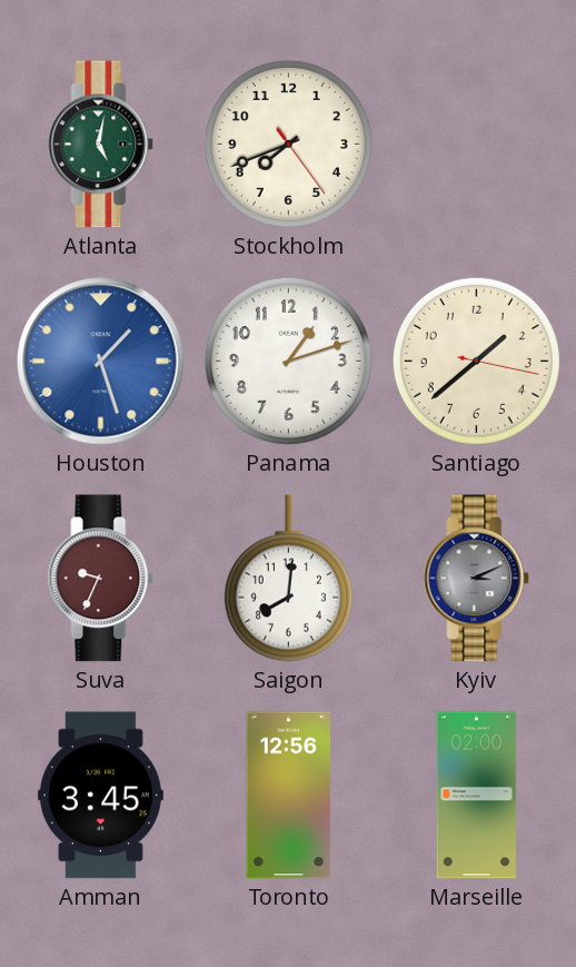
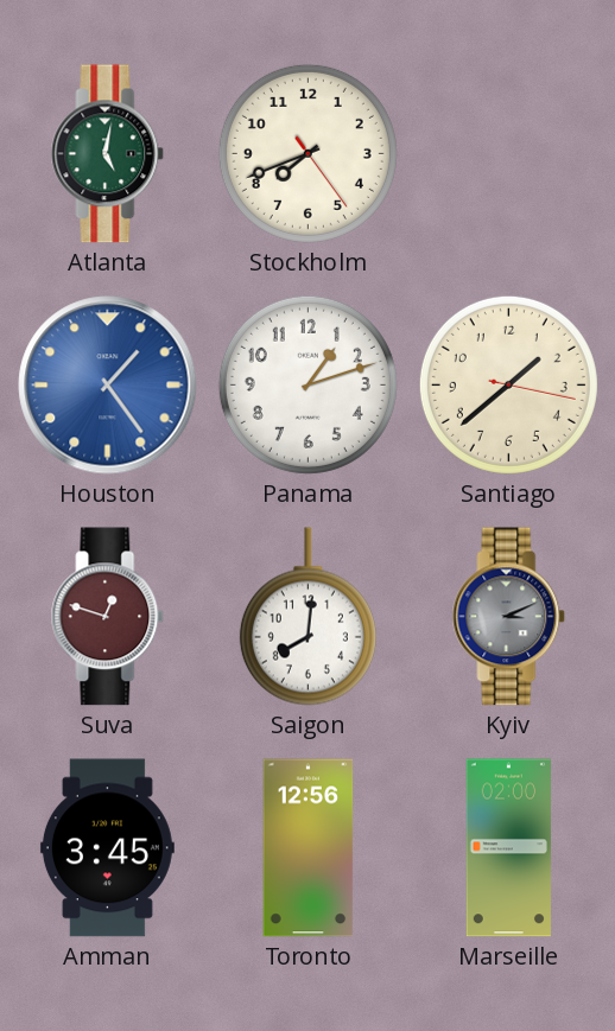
Houston: 1:27 -> 1:24
Suva: 9:34 -> 12:48
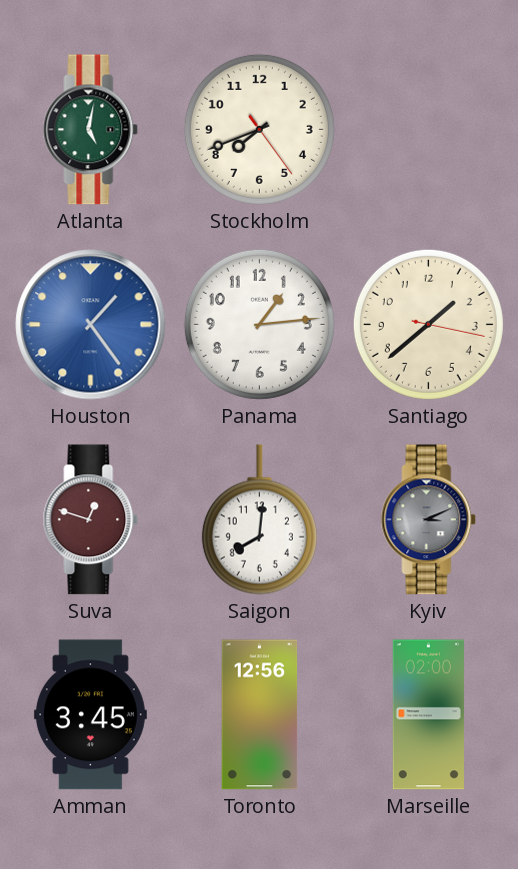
Panama: 1:12 -> 1:14
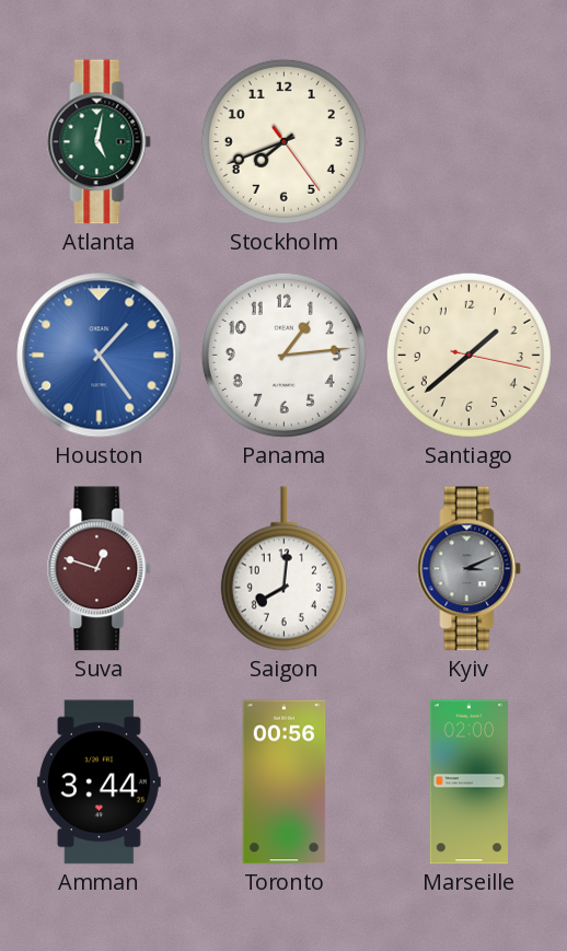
Amman: 3:45 -> 3:44
Toronto: 12:56 -> 00:56
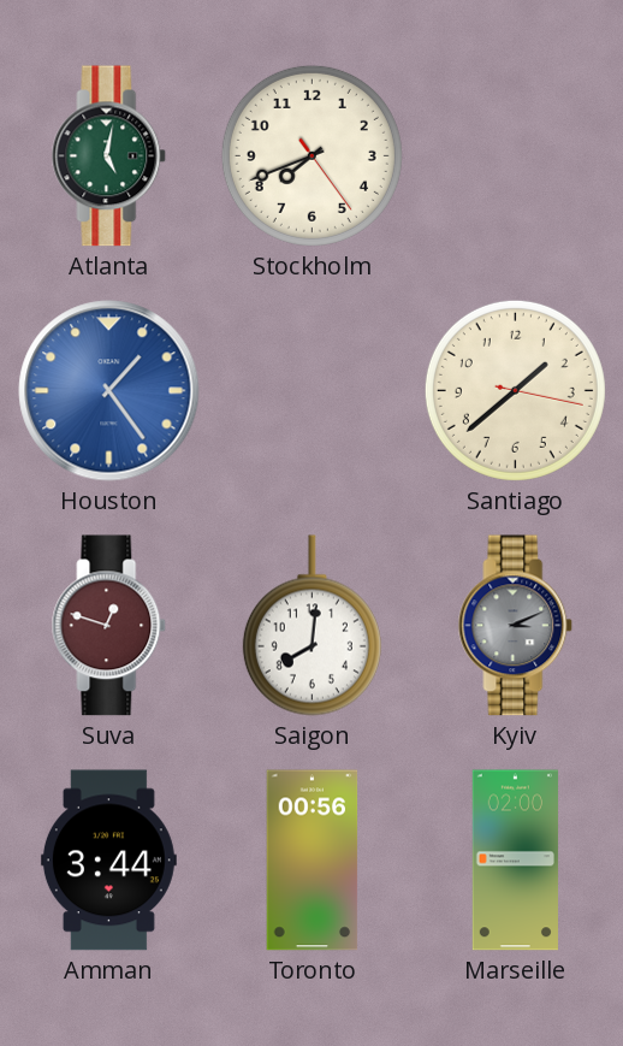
Panama: 1:14 -> none
